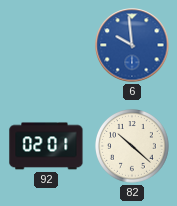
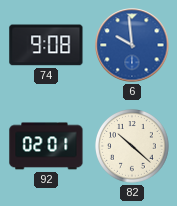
74: none -> 9:08
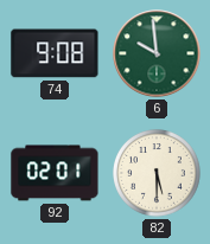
6 dial: blue -> green
82: 10:22 -> 5:30
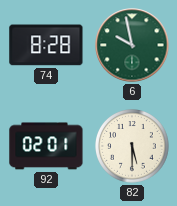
74: 9:08 -> 8:28
6: 9:59 -> 9:58
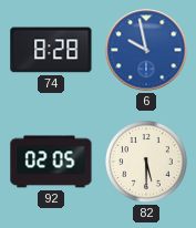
6 dial: green -> blue
92: 02:01 -> 02:05
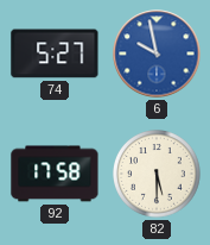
74: 8:28 -> 5:27
92: 02:05 -> 17:58
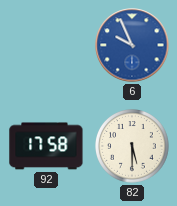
74: 5:27 -> none
6: 9:58 -> 9:56
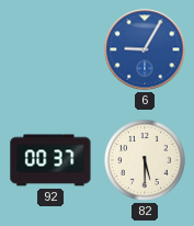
6: 9:56 -> 9:05
92: 17:58 -> 00:37
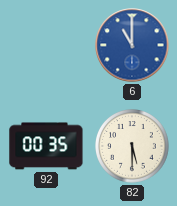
6: 9:05 -> 11:00
92: 00:37 -> 00:35
